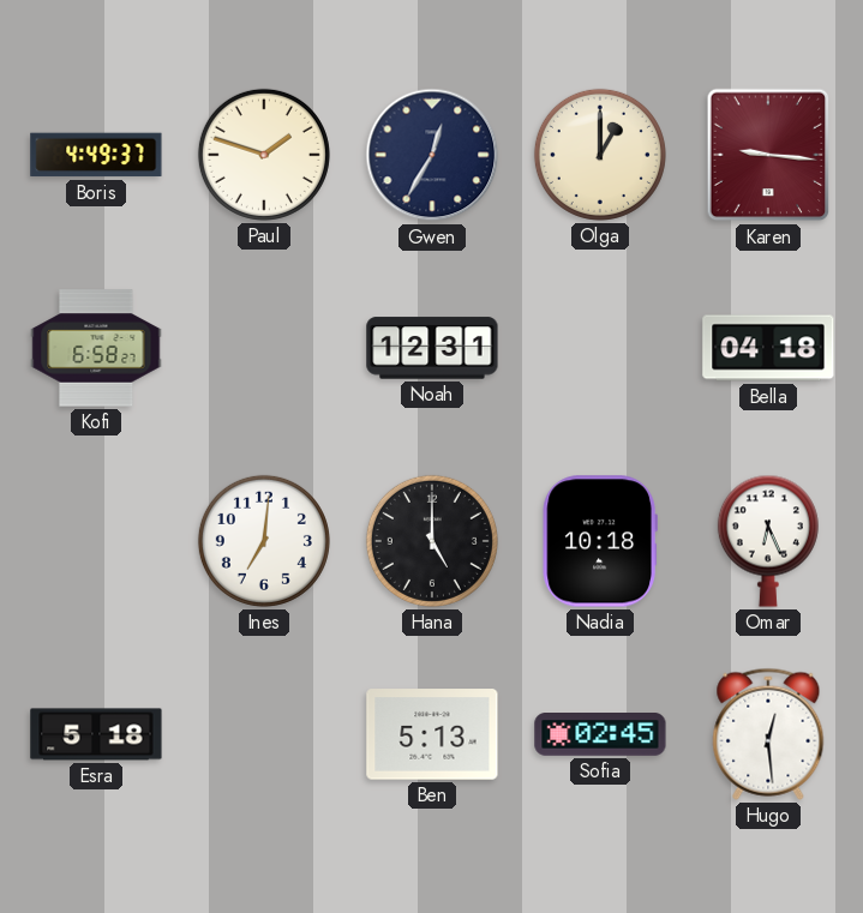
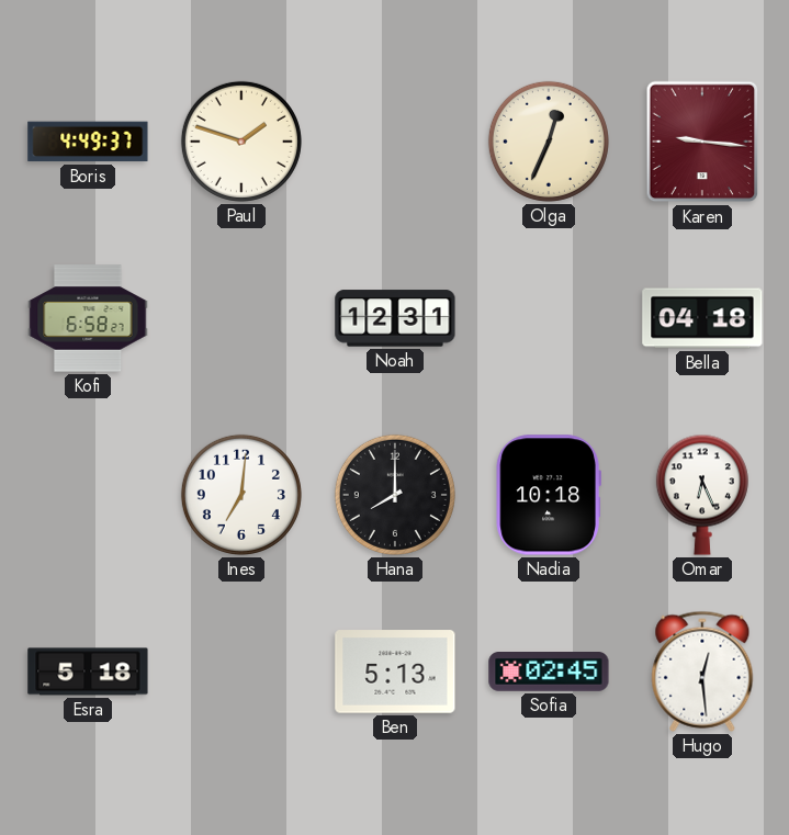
Gwen: 12:35 -> none
Olga: 1:00 -> 12:34
Hana: 5:00 -> 8:00
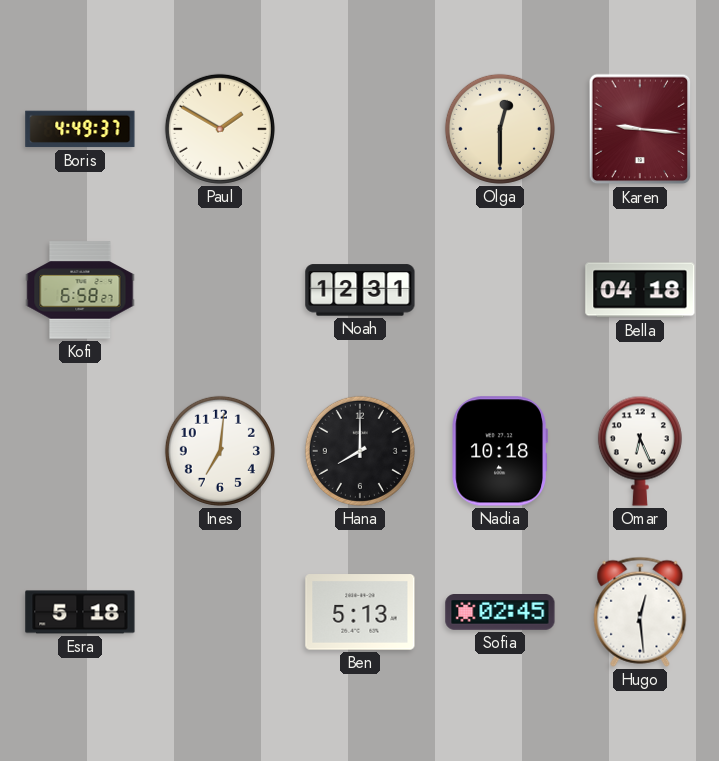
Paul: 1:48 -> 1:50
Olga: 12:34 -> 12:30
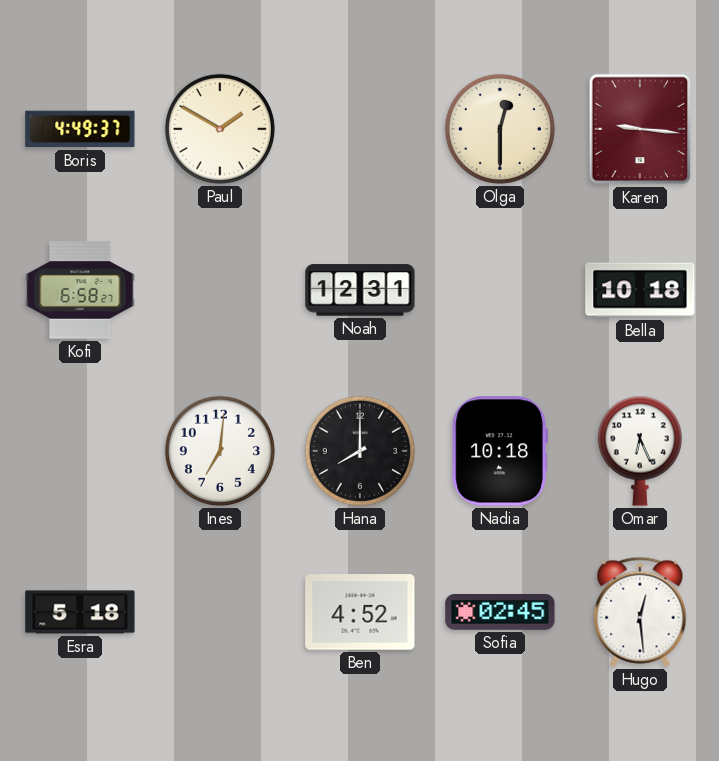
Bella: 04:18 -> 10:18
Ben: 5:13 -> 4:52
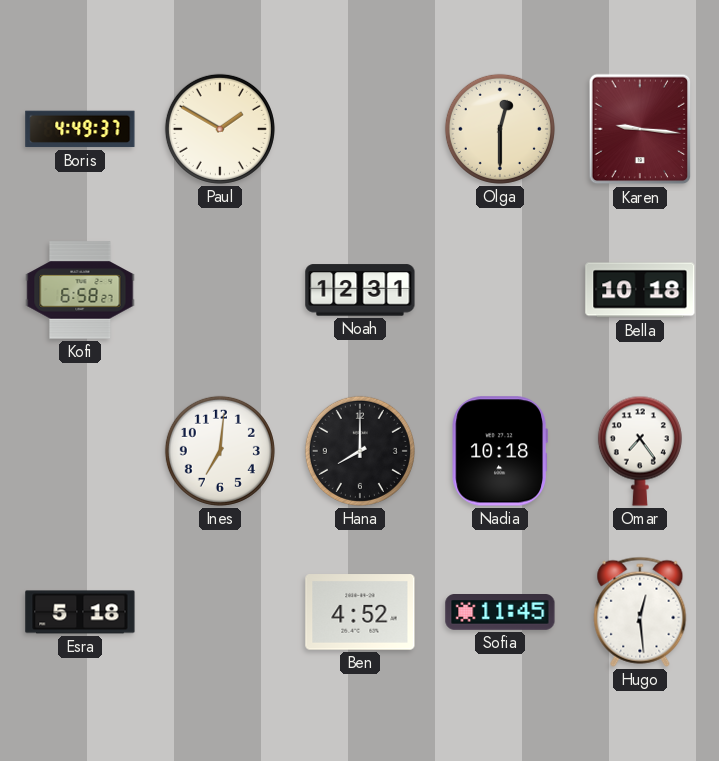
Omar: 6:26 -> 7:24
Sofia: 02:45 -> 11:45
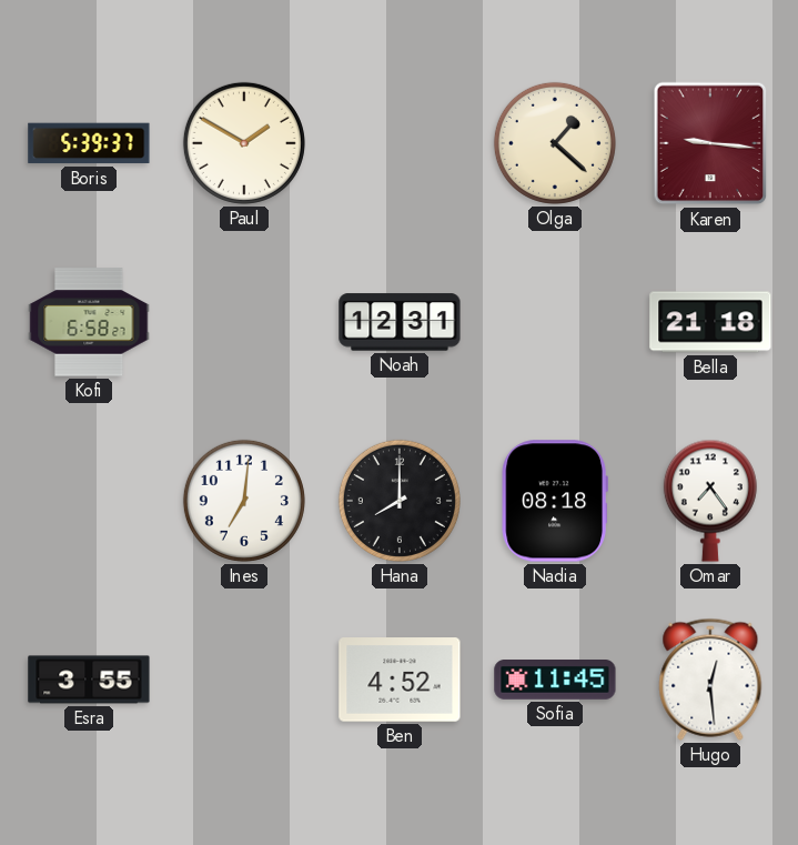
Boris: 4:49 -> 5:39
Olga: 12:30 -> 1:22
Bella: 10:18 -> 21:18
Nadia: 10:18 -> 08:18
Esra: 5:18 -> 3:55
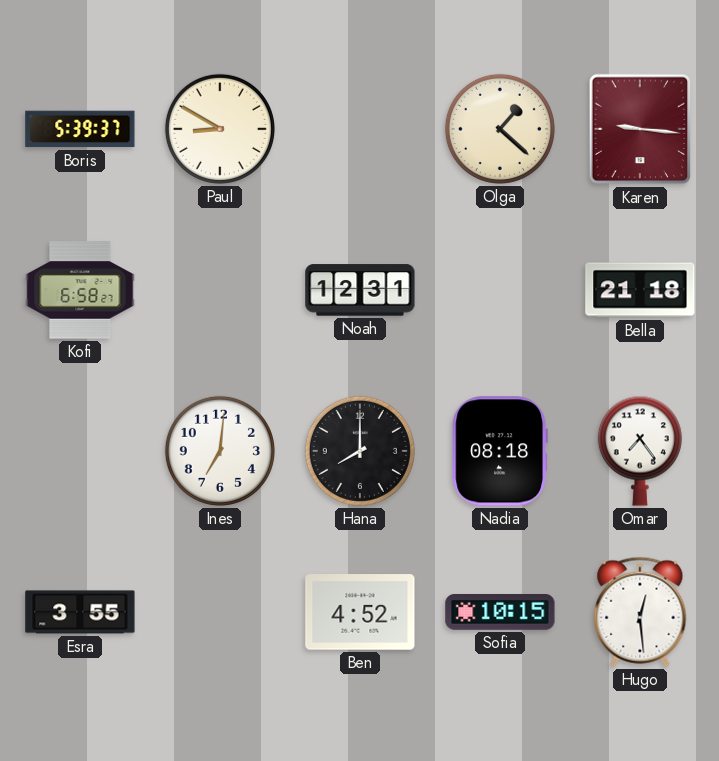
Paul: 1:50 -> 8:50
Sofia: 11:45 -> 10:15
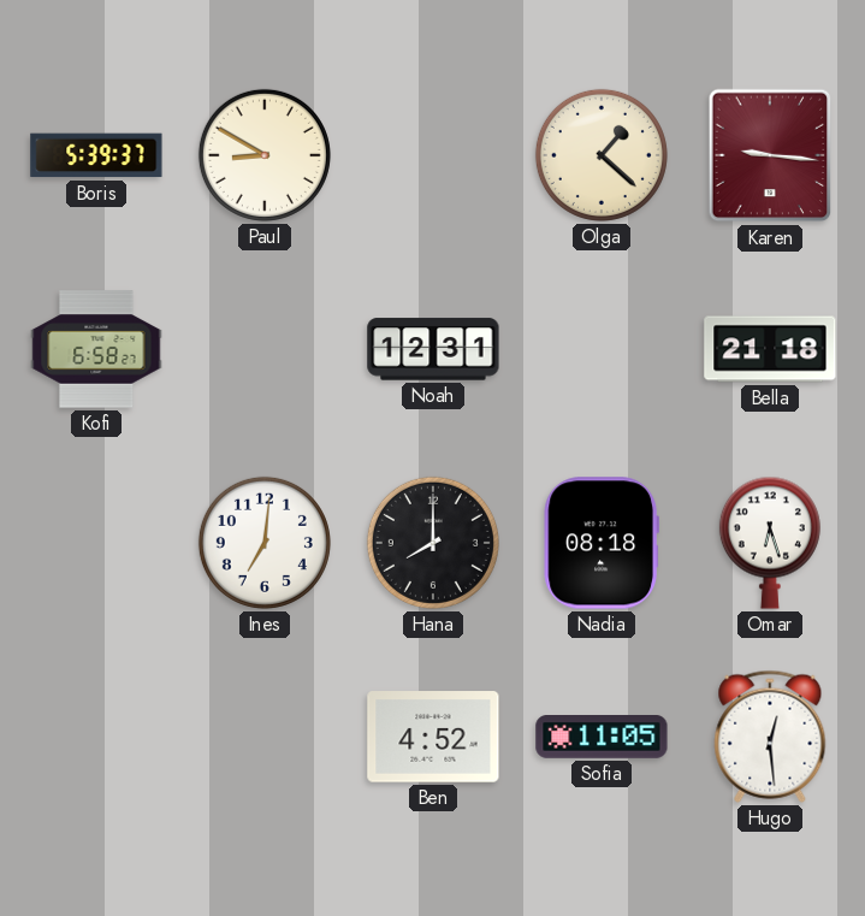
Omar: 7:24 -> 6:27
Esra: 3:55 -> none
Sofia: 10:15 -> 11:05
